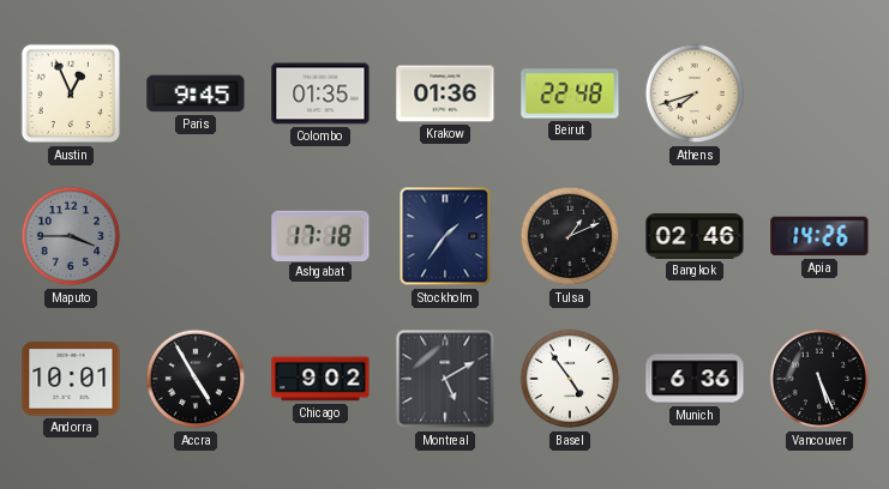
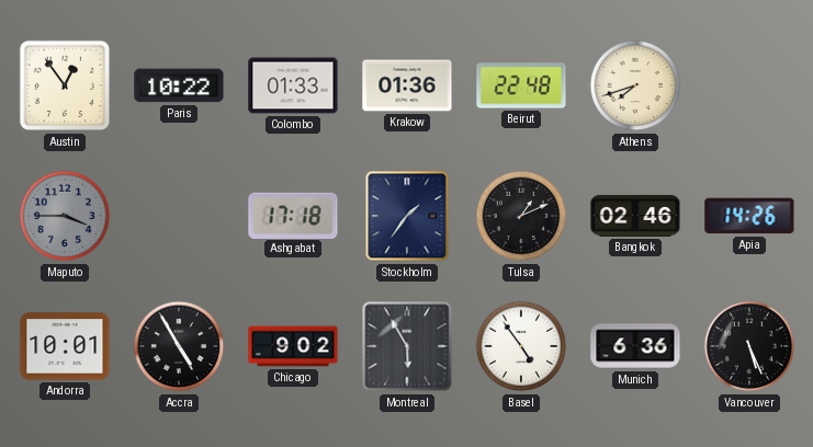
Austin: 12:56 -> 12:54
Paris: 9:45 -> 10:22
Colombo: 01:35 -> 01:33
Montreal: 5:10 -> 5:55
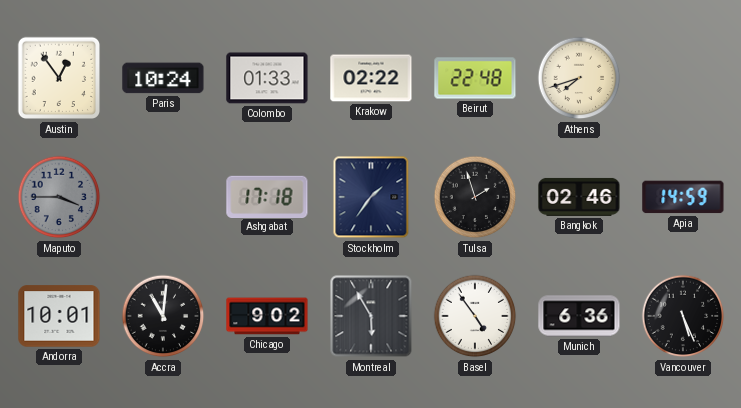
Paris: 10:22 -> 10:24
Krakow: 01:36 -> 02:22
Tulsa: 1:11 -> 1:57
Apia: 14:26 -> 14:59
Accra: 4:55 -> 11:01
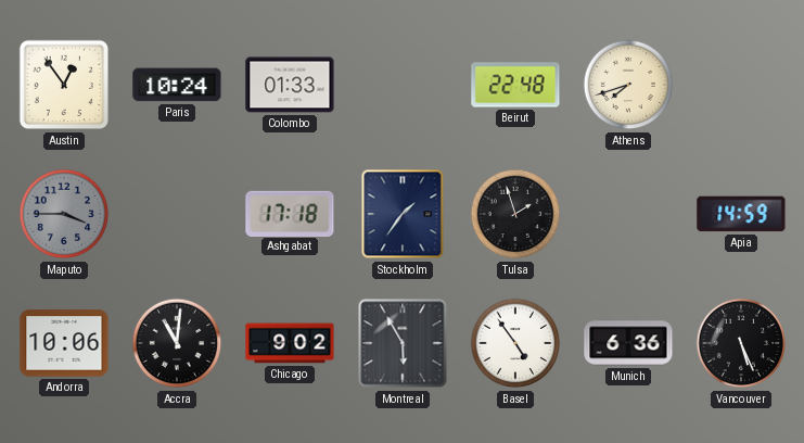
Krakow: 02:22 -> none
Bangkok: 02:46 -> none
Andorra: 10:01 -> 10:06
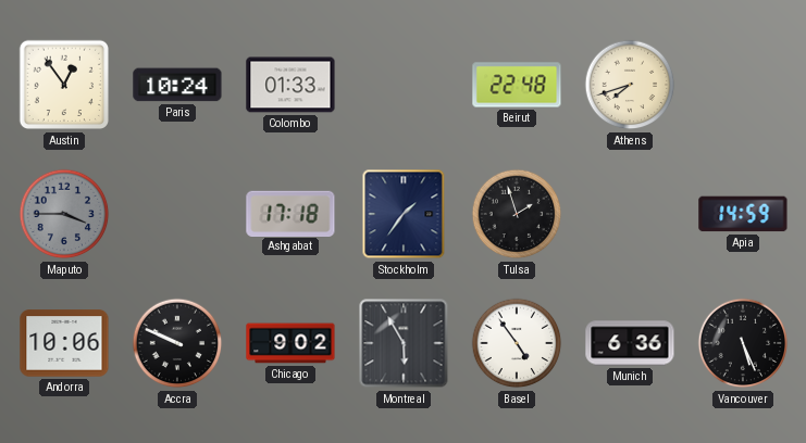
Accra: 11:01 -> 9:49
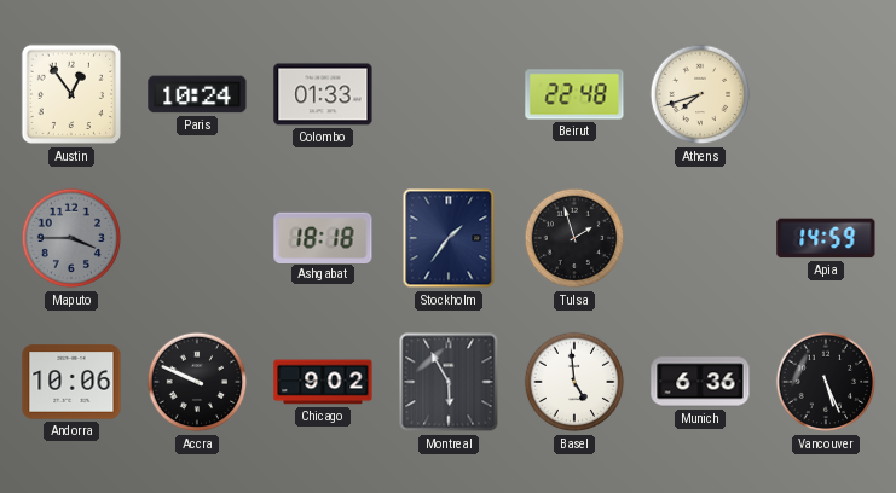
Ashgabat: 17:18 -> 18:18
Basel: 4:54 -> 4:59
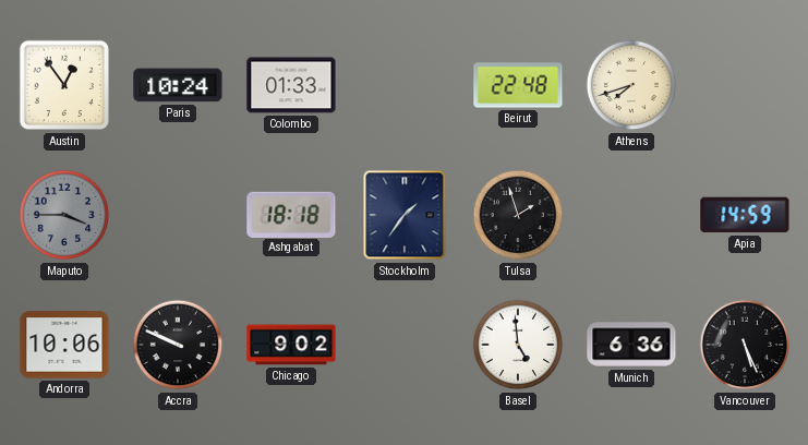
Montreal: 5:55 -> none
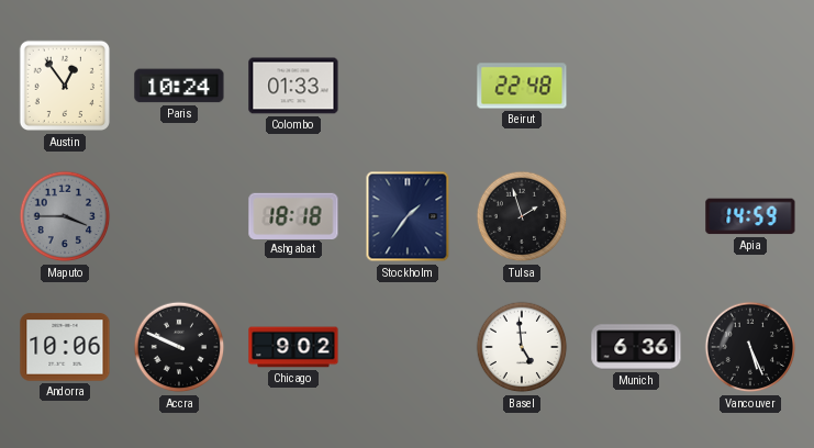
Athens: 7:42 -> none
